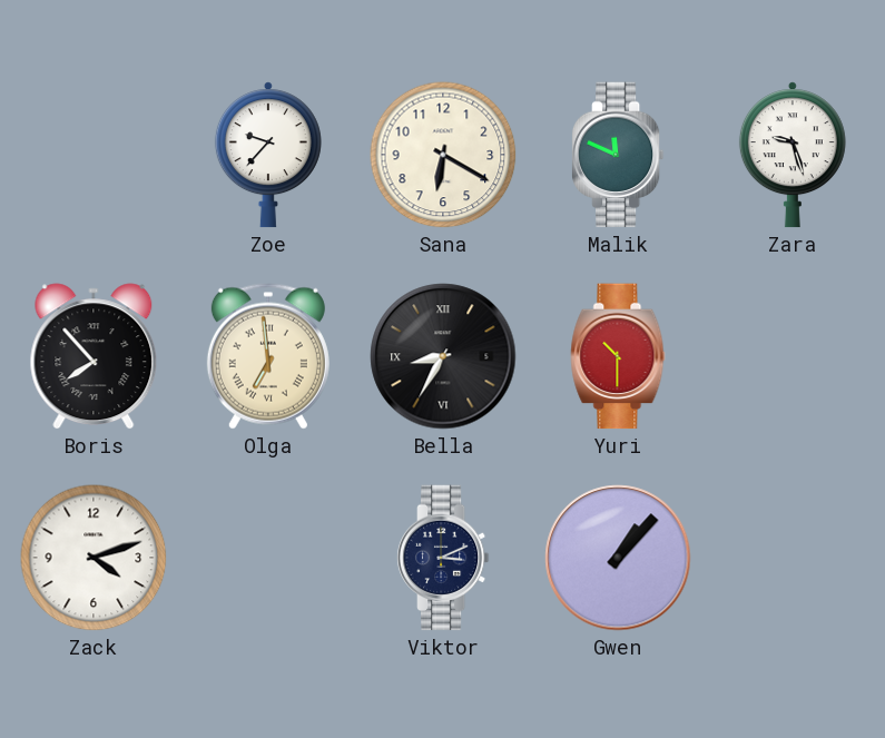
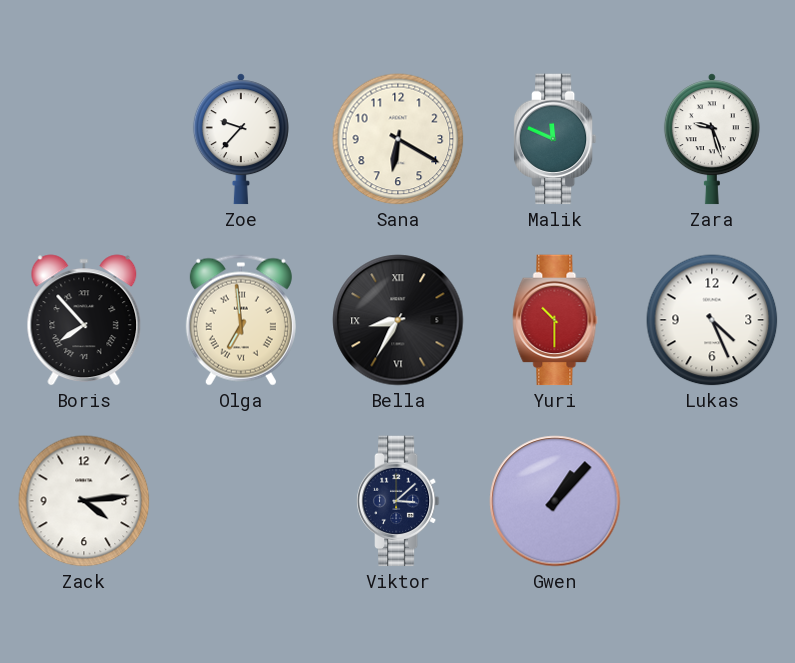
Lukas: none -> 4:26
Zack: 4:12 -> 4:14
Viktor: 3:11 -> 3:08
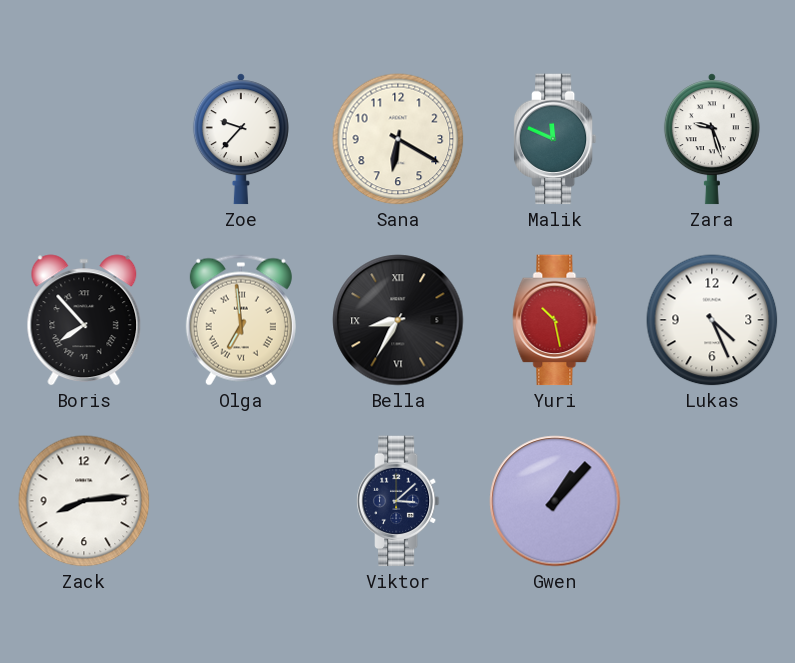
Yuri: 10:30 -> 10:28
Zack: 4:14 -> 8:14
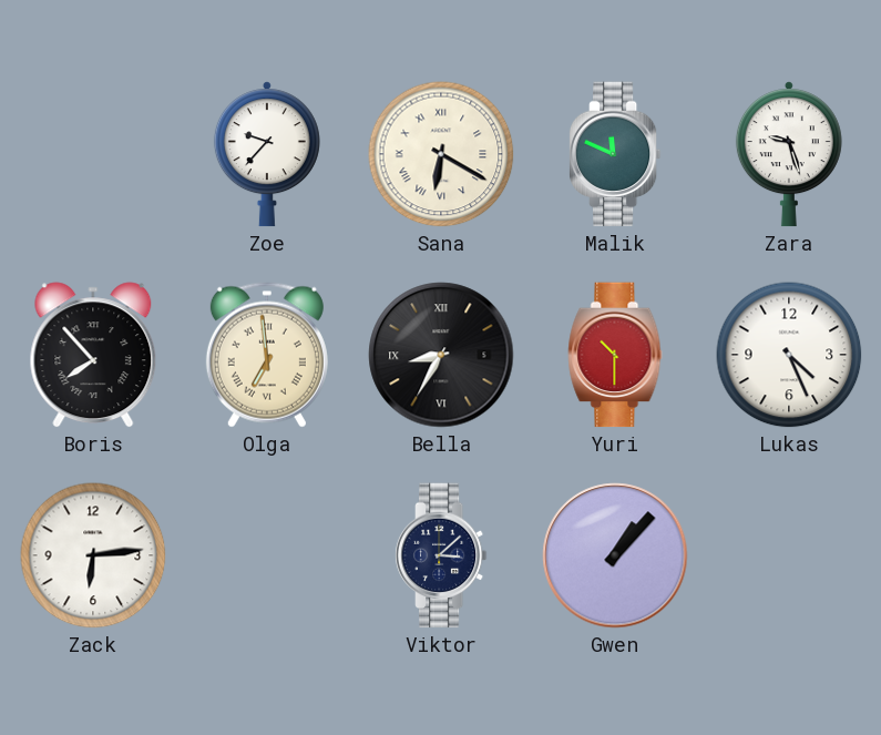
Sana numerals: Arabic -> Roman
Yuri: 10:28 -> 10:30
Zack: 8:14 -> 6:14
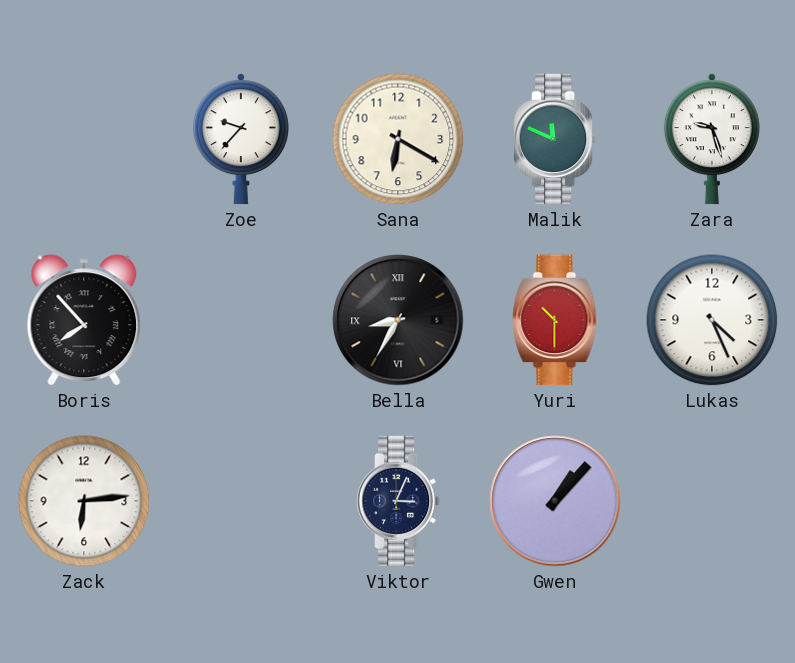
Sana numerals: Roman -> Arabic
Olga: 6:59 -> none
Viktor: 3:08 -> 3:04
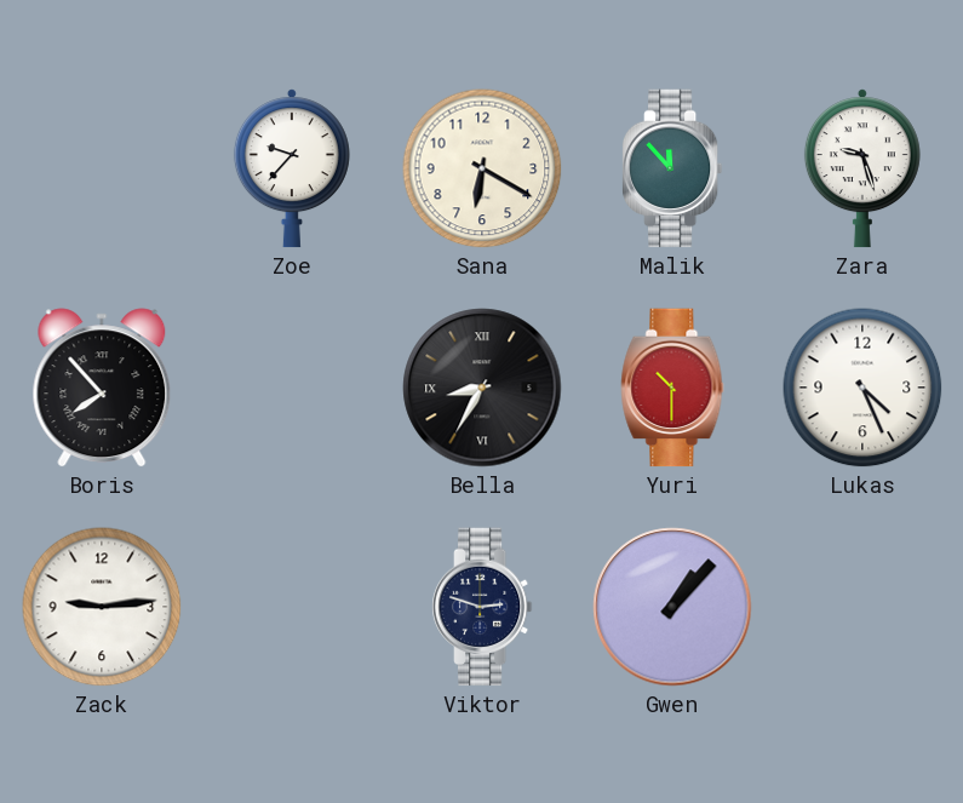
Malik: 11:49 -> 11:53
Zack: 6:14 -> 9:14
Viktor: 3:04 -> 2:48
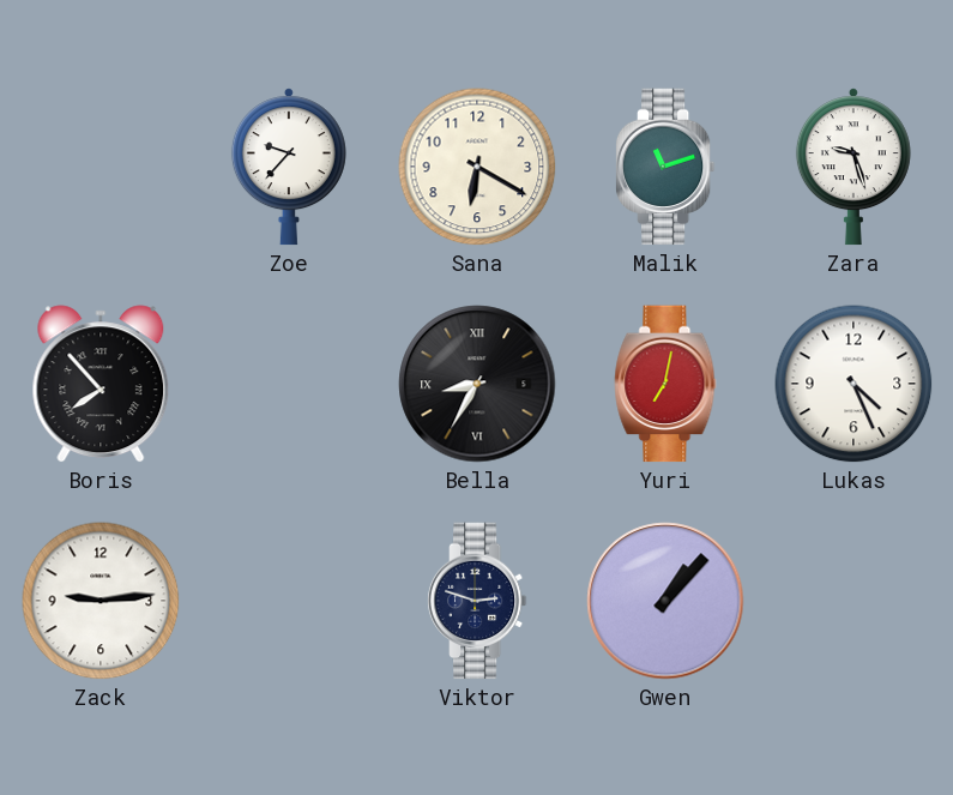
Malik: 11:53 -> 11:12
Yuri: 10:30 -> 7:02
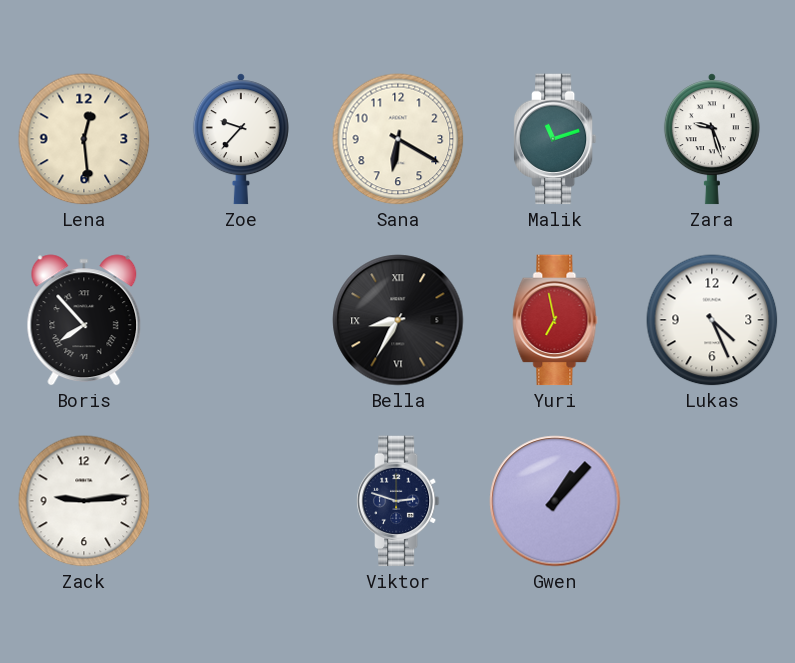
Lena: none -> 12:29
Yuri: 7:02 -> 6:58
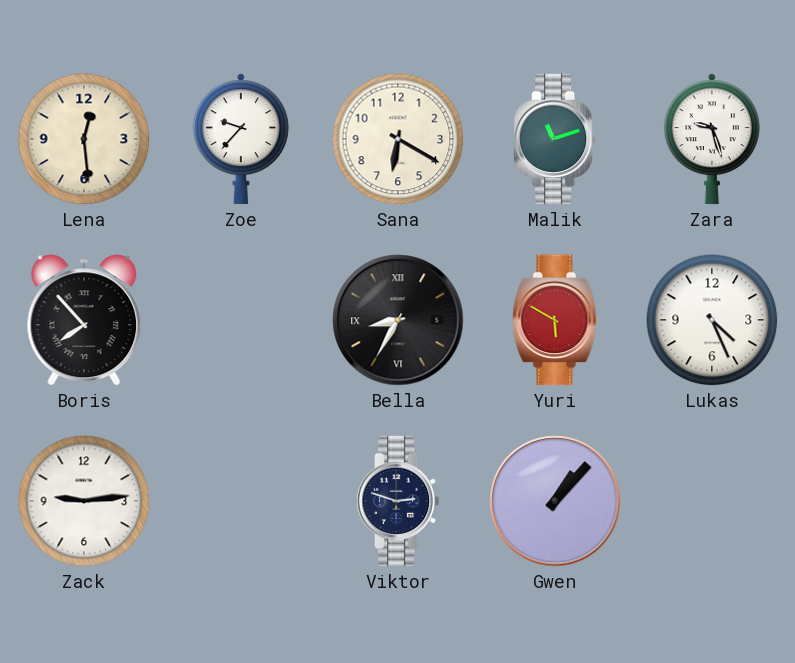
Yuri: 6:58 -> 5:50
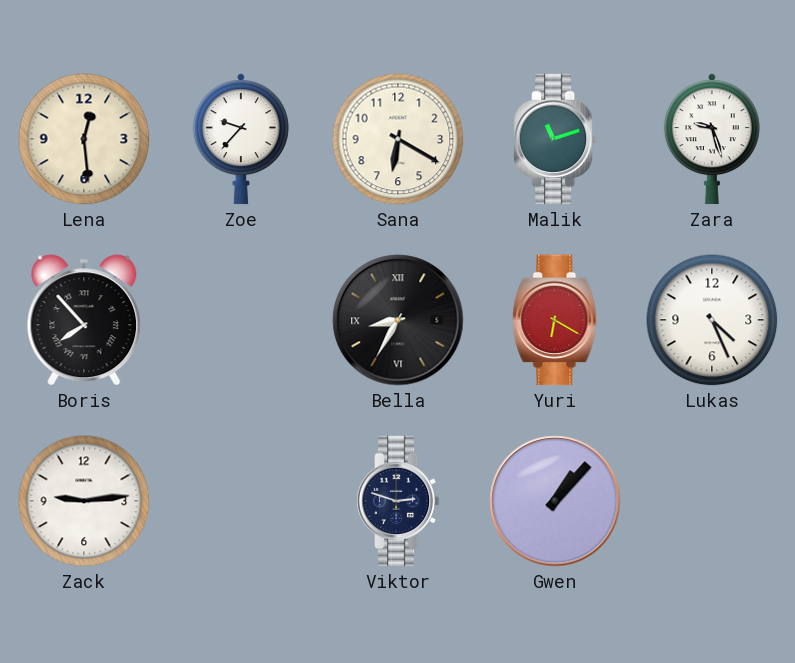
Yuri: 5:50 -> 6:20
